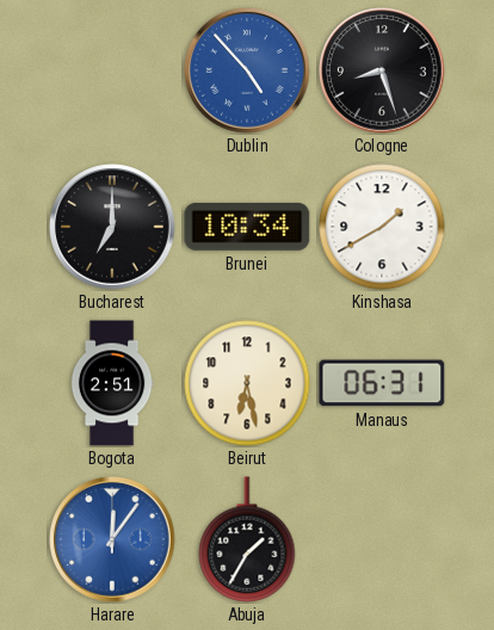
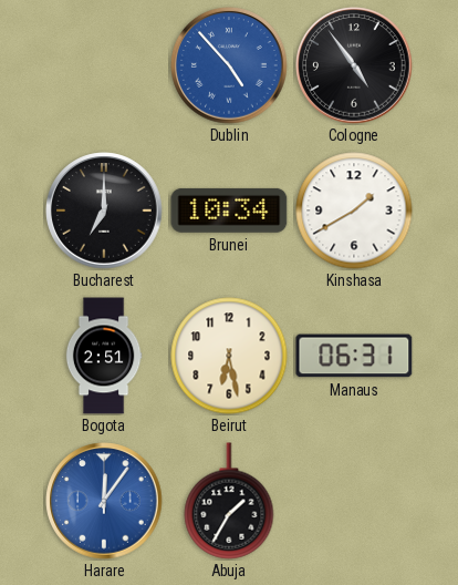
Cologne: 8:27 -> 4:54
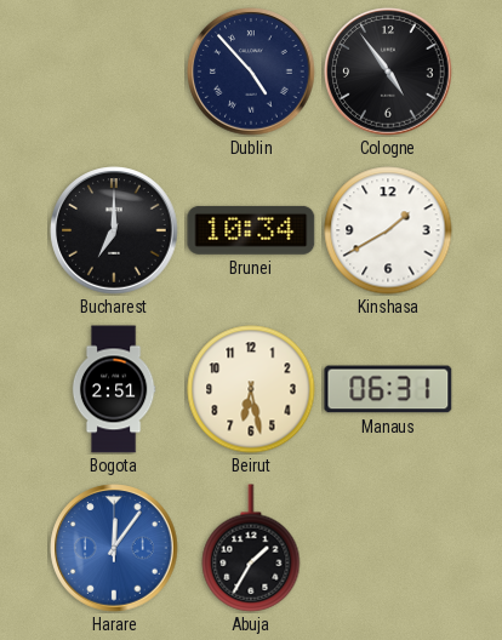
Dublin dial: blue -> navy
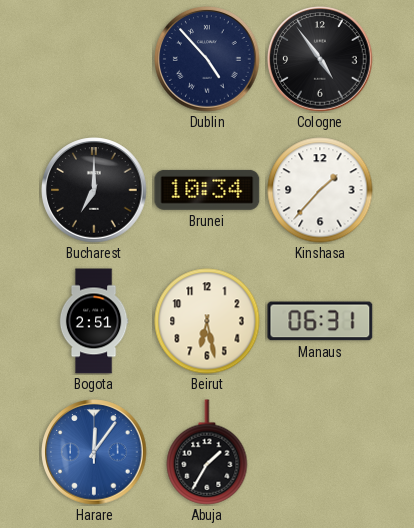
Kinshasa: 1:40 -> 1:37
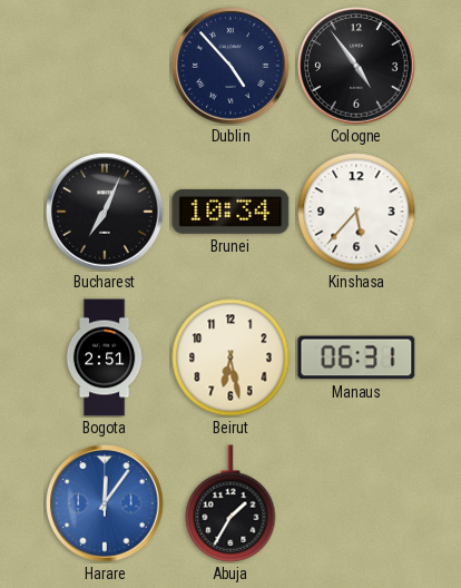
Bucharest: 7:00 -> 7:04
Kinshasa: 1:37 -> 5:37
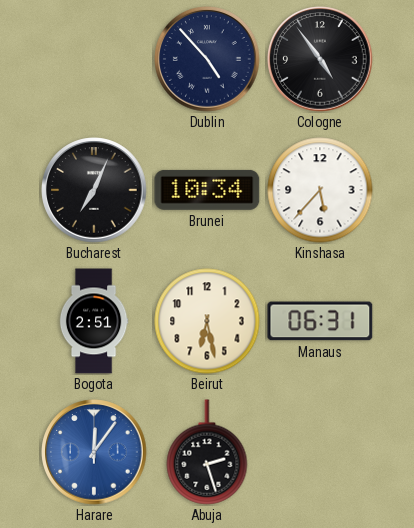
Abuja: 1:35 -> 2:27
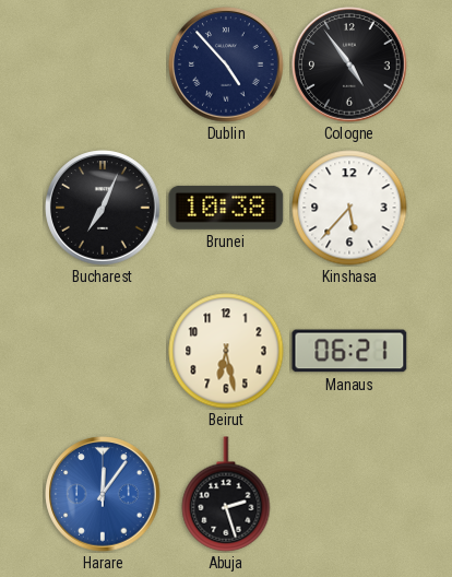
Brunei: 10:34 -> 10:38
Bogota: 2:51 -> none
Manaus: 06:31 -> 06:21
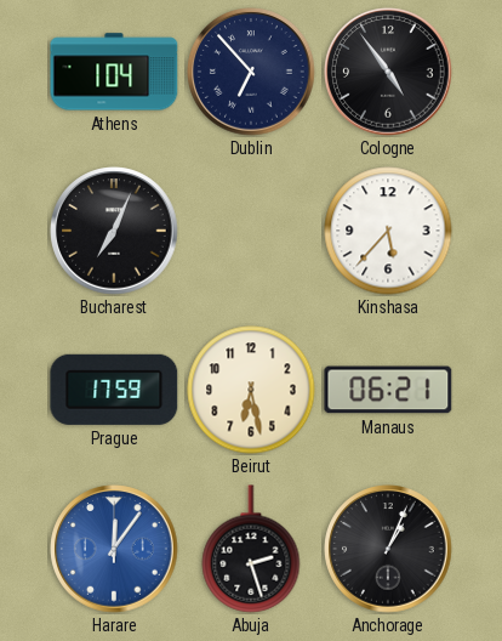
Athens: none -> 1:04
Dublin: 4:53 -> 6:53
Brunei: 10:38 -> none
Prague: none -> 17:59
Anchorage: none -> 1:04
